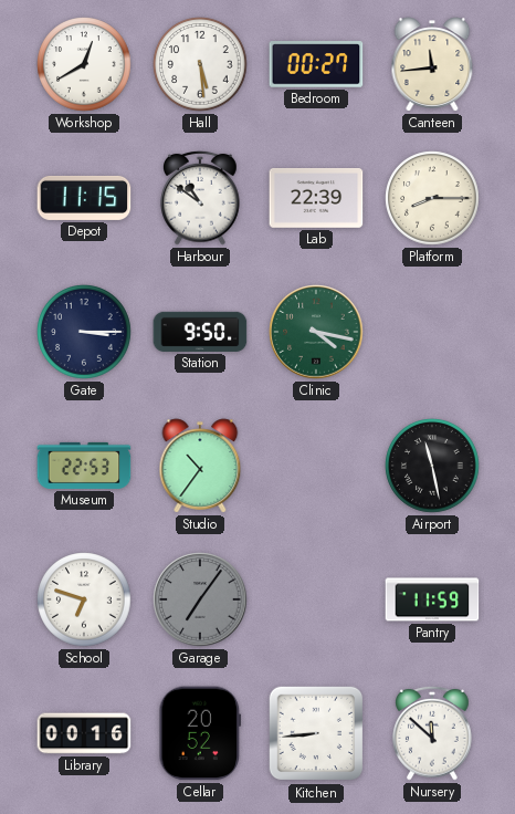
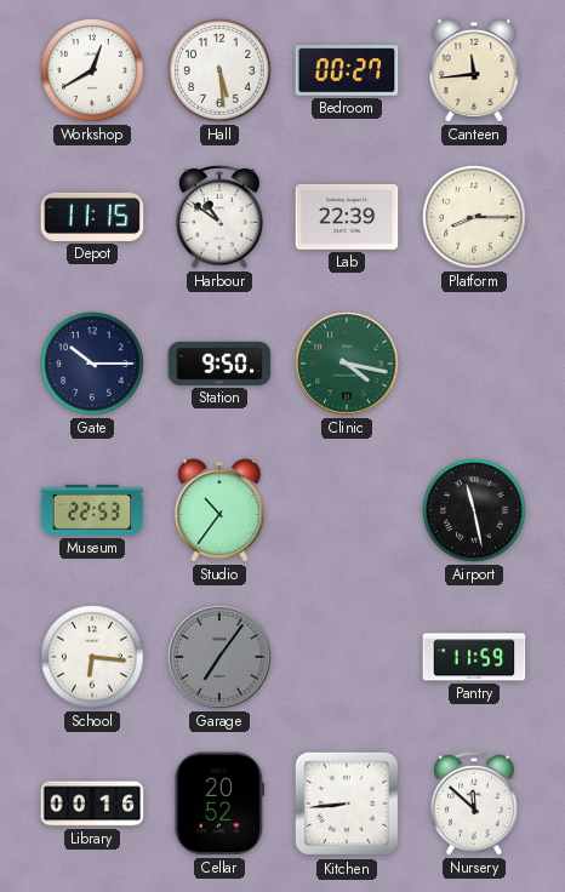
Gate: 3:15 -> 10:15
School: 6:48 -> 6:16
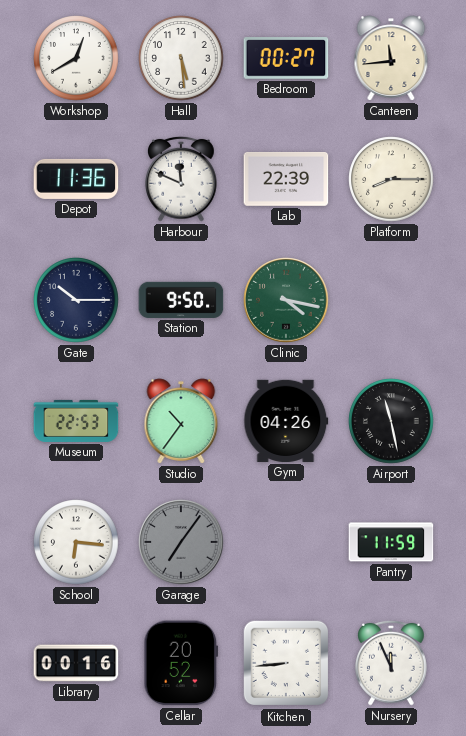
Depot: 11:15 -> 11:36
Harbour: 10:51 -> 11:49
Gym: none -> 04:26
Nursery: 11:52 -> 11:56
